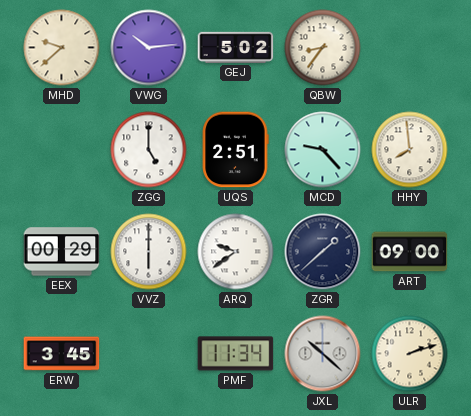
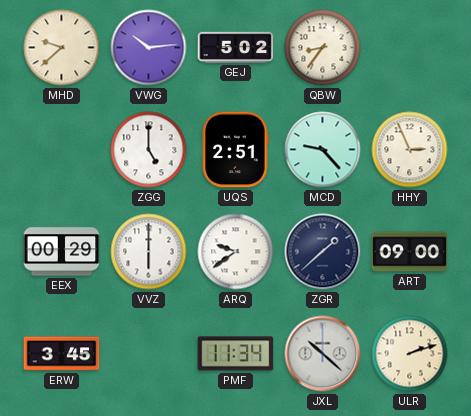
HHY: 7:59 -> 2:56
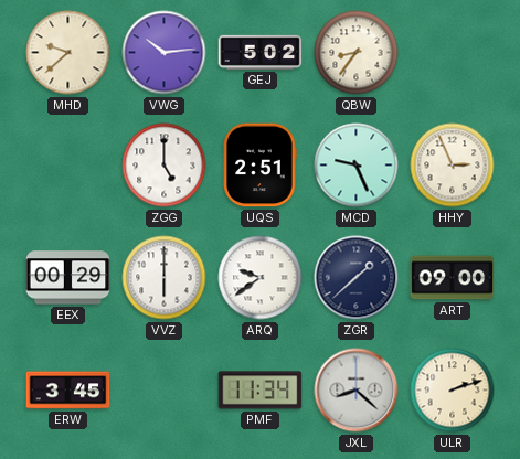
MCD: 9:23 -> 9:26
JXL: 10:22 -> 8:22
